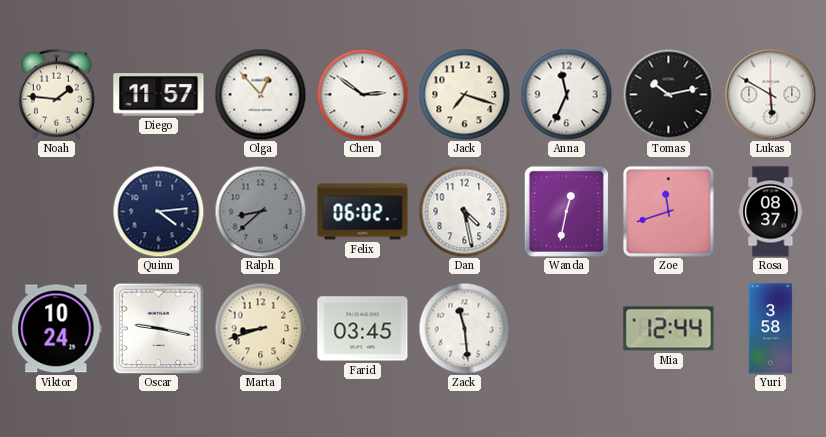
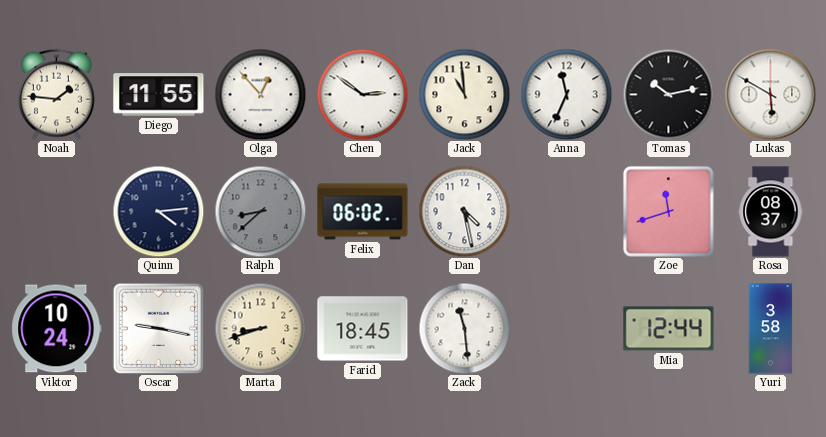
Diego: 11:57 -> 11:55
Jack: 7:18 -> 10:59
Wanda: 12:32 -> none
Farid: 03:45 -> 18:45
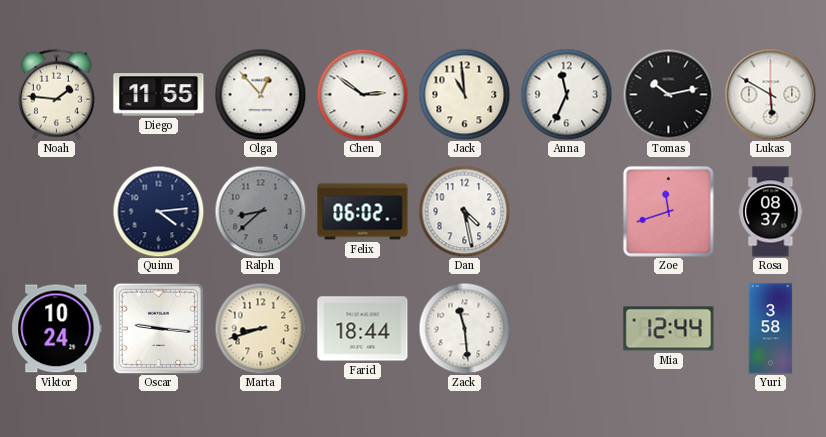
Oscar: 9:17 -> 9:16
Farid: 18:45 -> 18:44
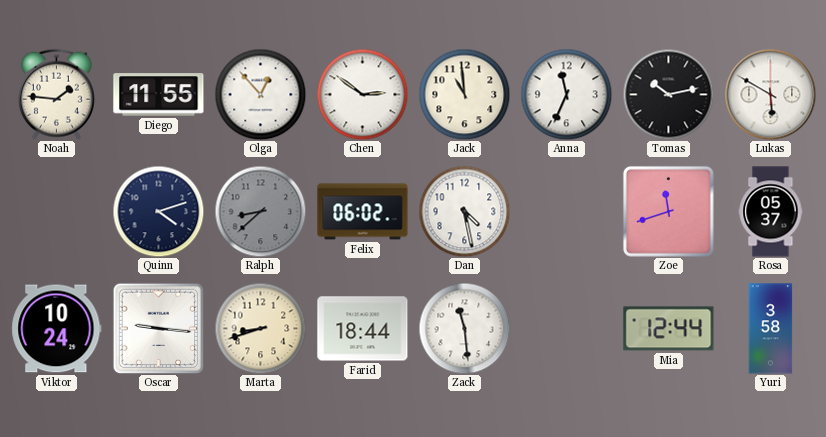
Quinn: 4:14 -> 4:12
Rosa: 08:37 -> 05:37
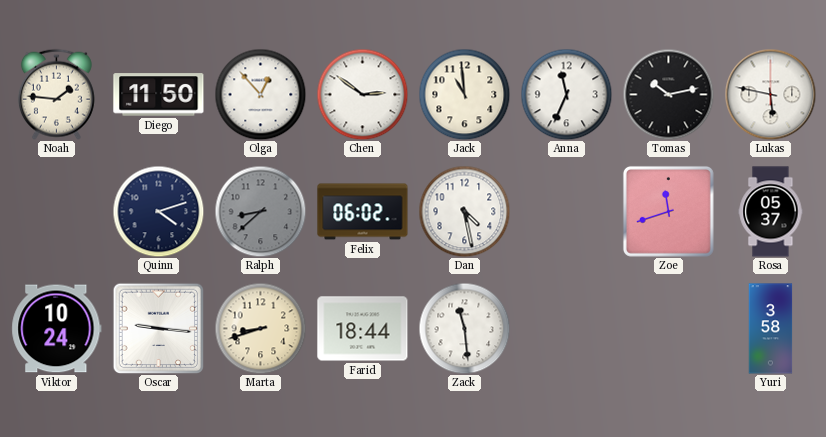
Diego: 11:55 -> 11:50
Lukas: 5:50 -> 5:47
Mia: 12:44 -> none
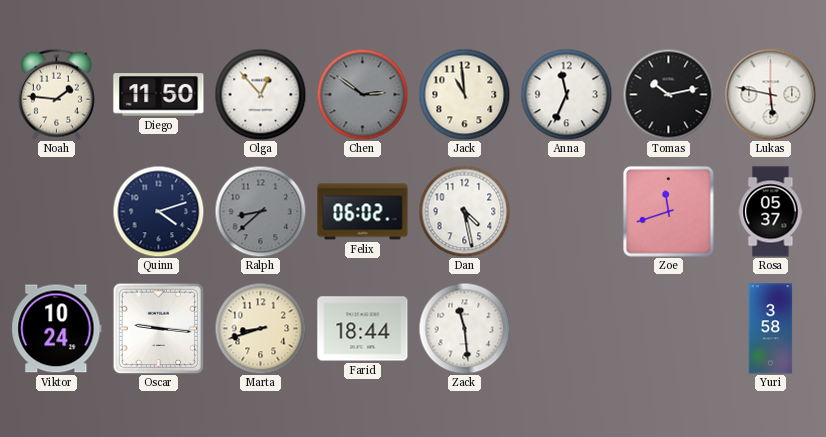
Chen dial: white -> grey
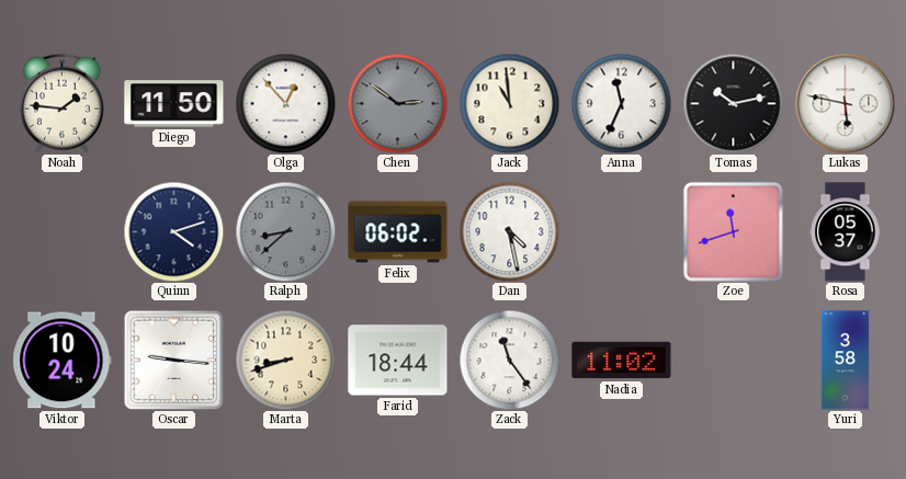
Zack: 11:29 -> 11:24
Nadia: none -> 11:02
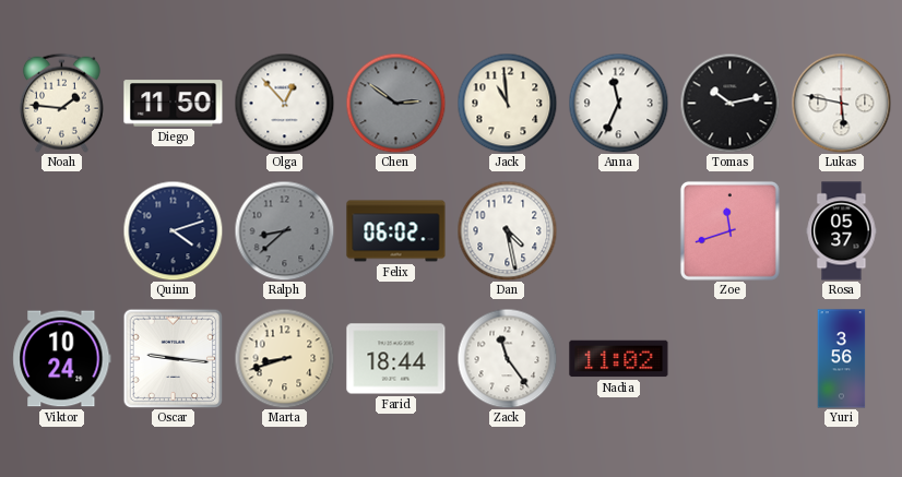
Yuri: 3:58 -> 3:56
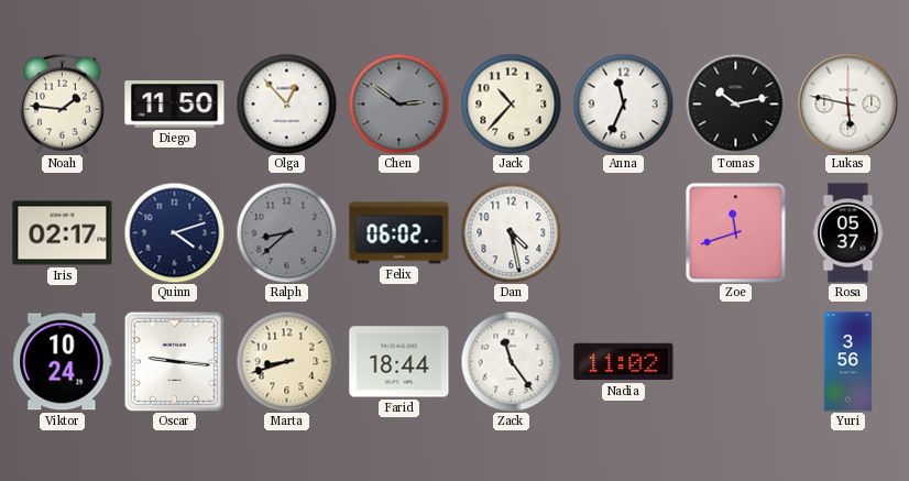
Jack: 10:59 -> 10:37
Iris: none -> 02:17
